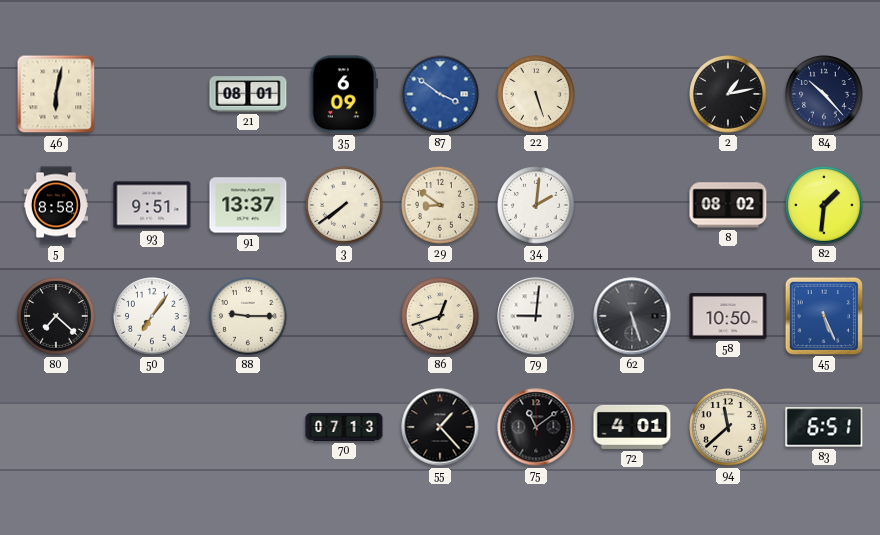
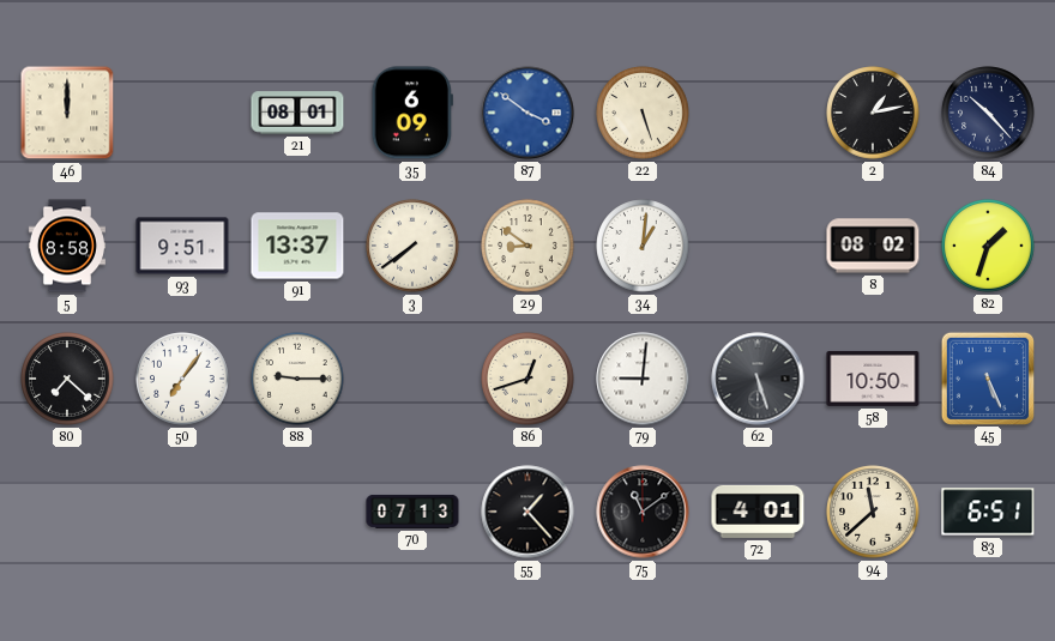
46: 6:02 -> 12:00
34: 2:01 -> 1:01
82: 1:31 -> 1:33
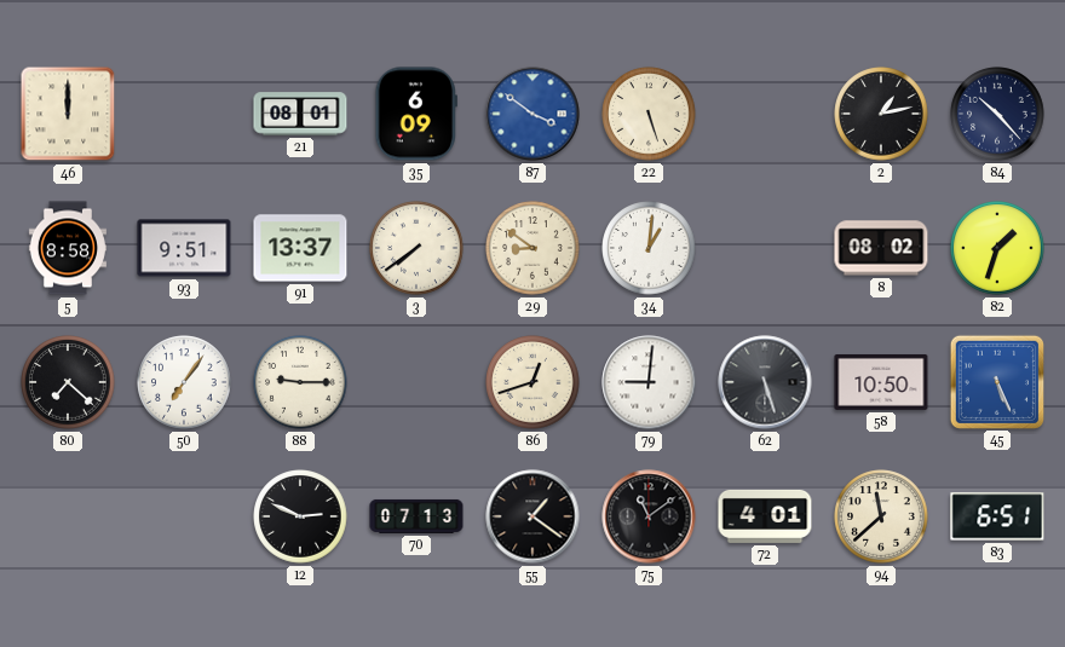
12: none -> 2:49
55: 1:23 -> 1:21
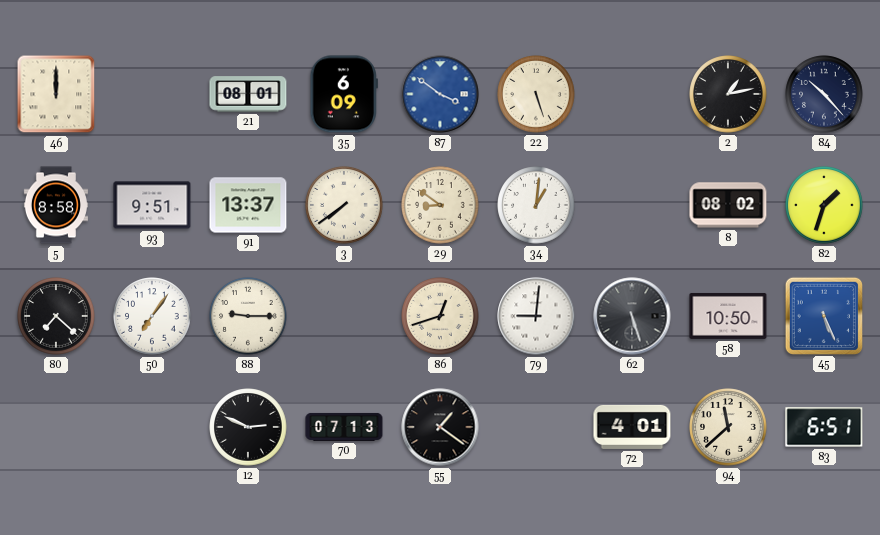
75: 11:09 -> none
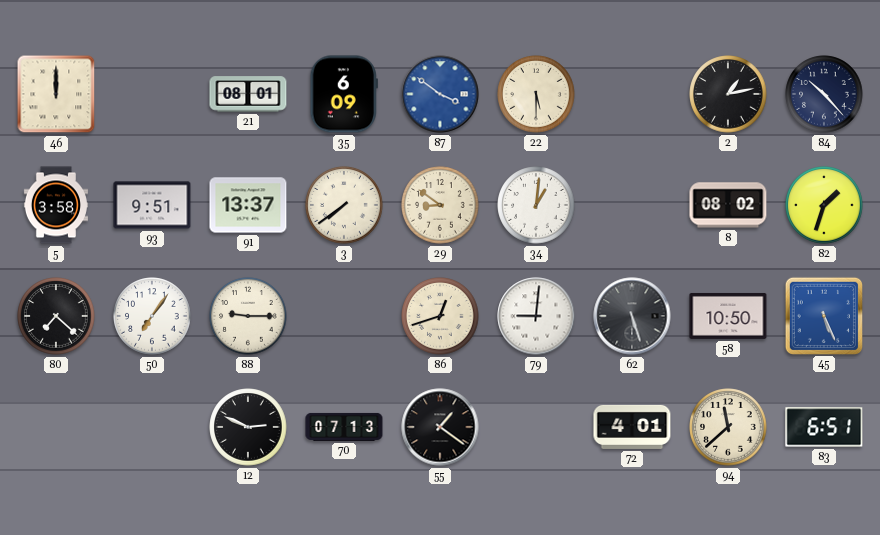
22: 5:27 -> 5:30
5: 8:58 -> 3:58
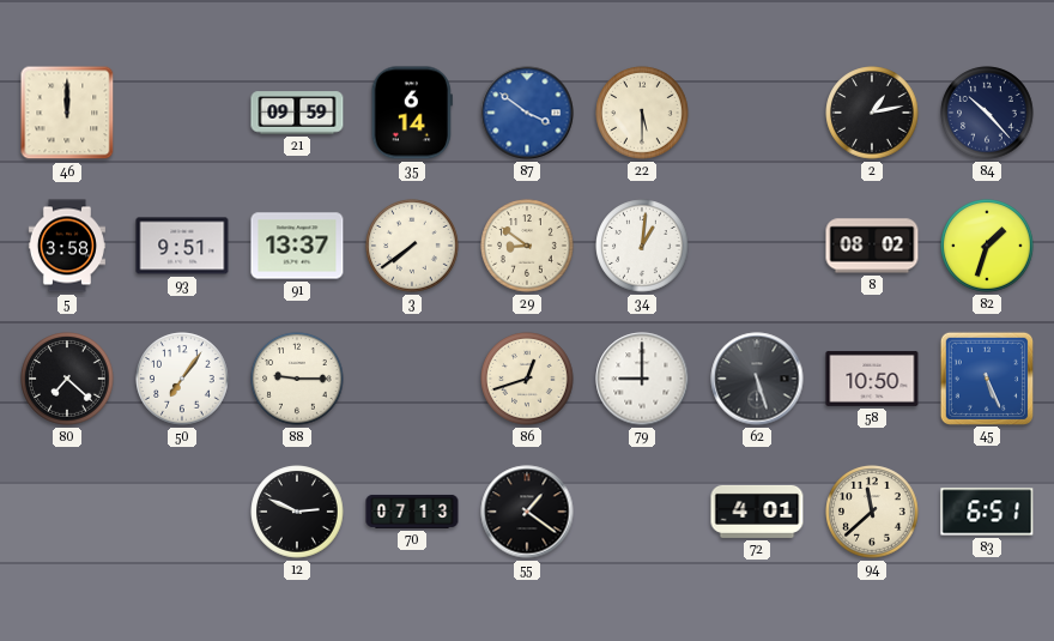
21: 08:01 -> 09:59
35: 6:09 -> 6:14
79: 9:01 -> 9:00
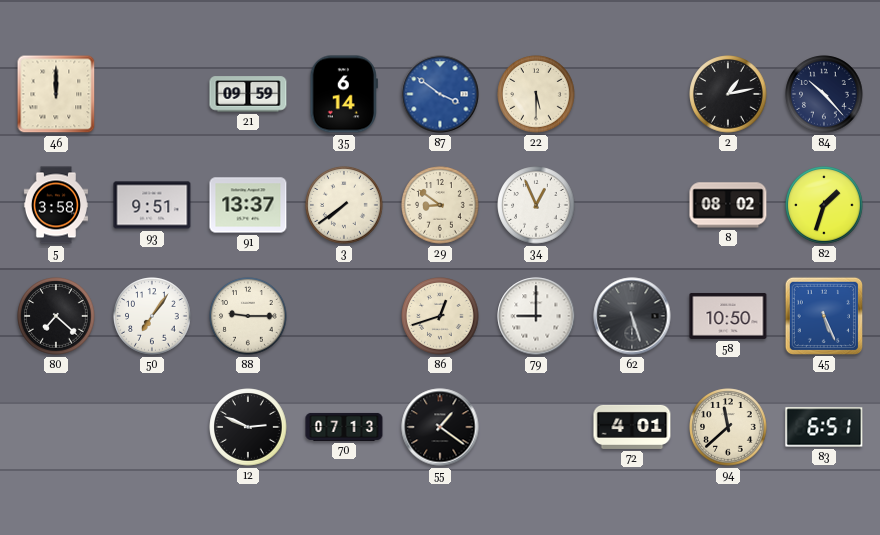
34: 1:01 -> 12:56
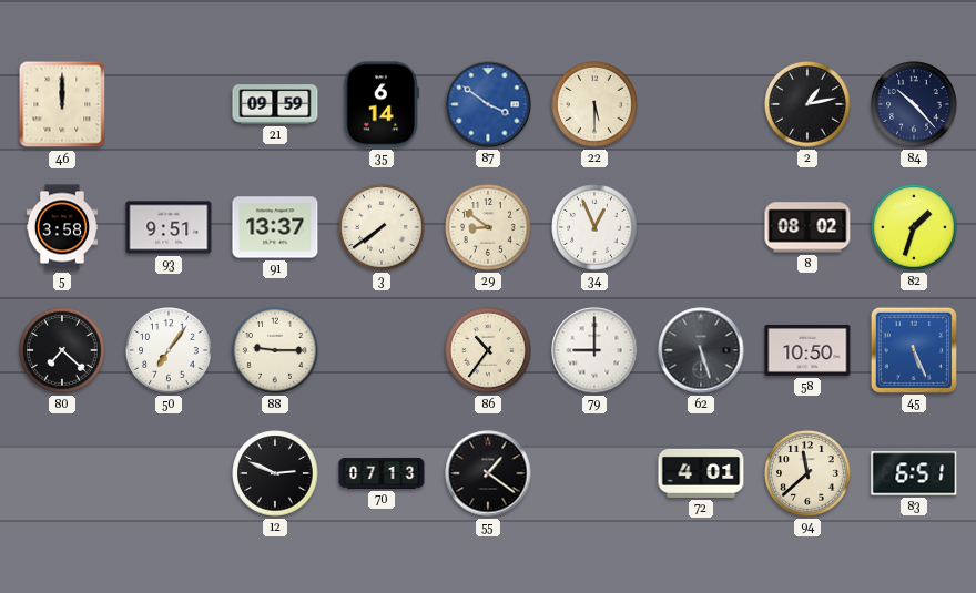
86: 12:42 -> 10:36
